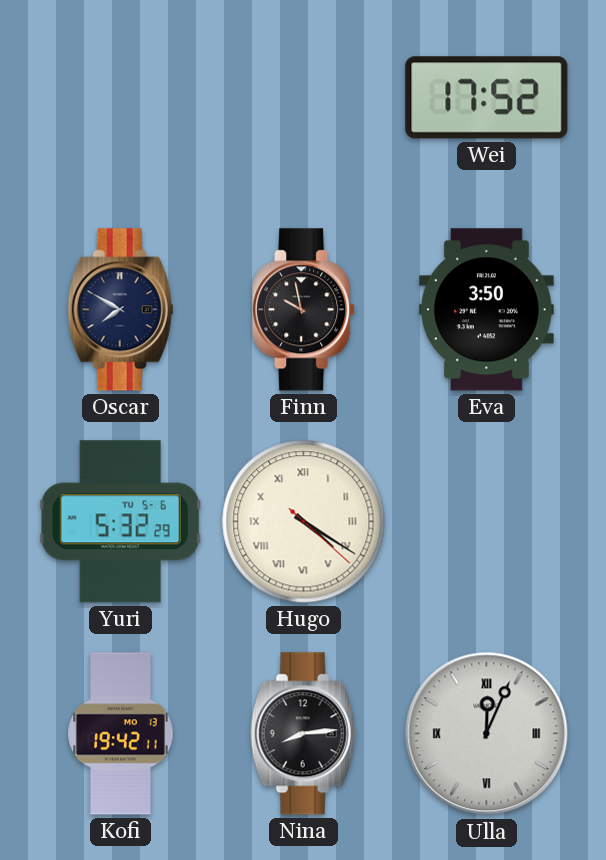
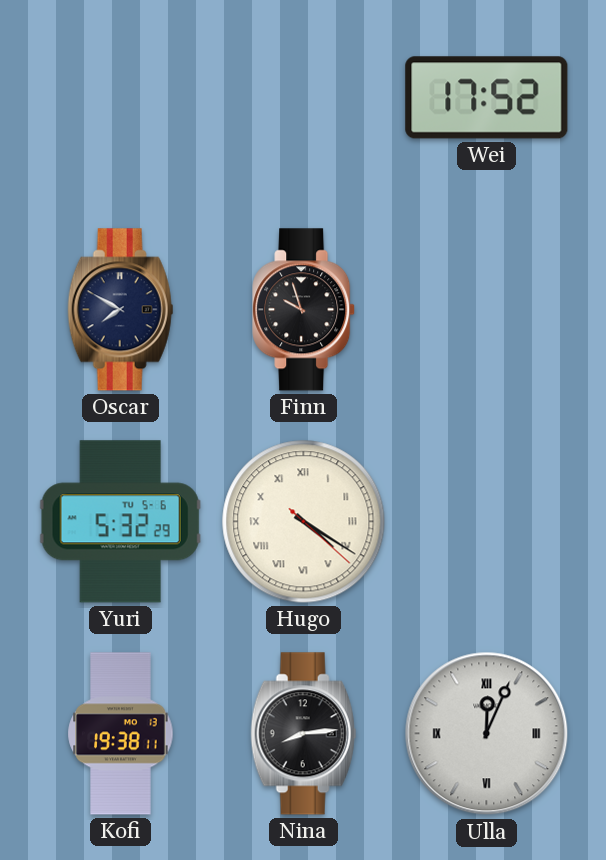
Finn: 9:58 -> 9:57
Eva: 3:50 -> none
Kofi: 19:42 -> 19:38
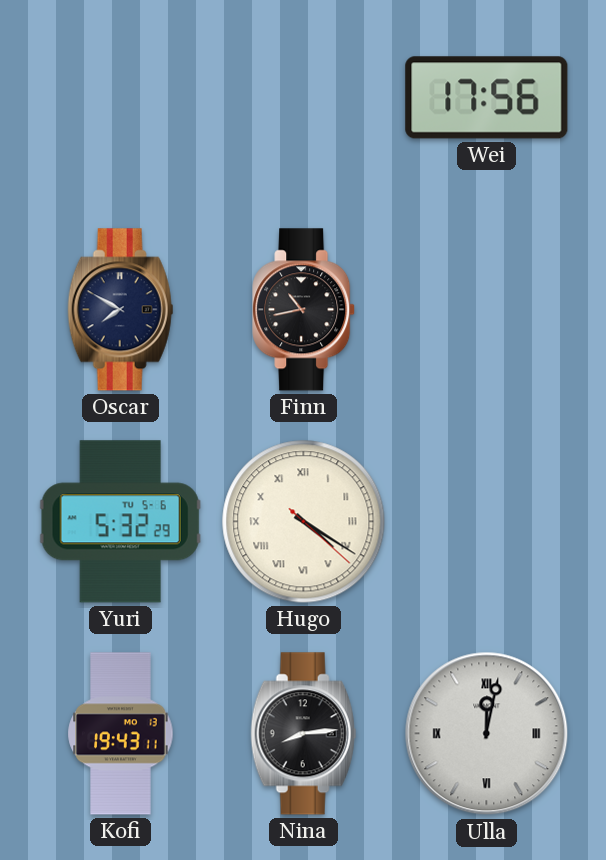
Wei: 17:52 -> 17:56
Finn: 9:57 -> 10:43
Kofi: 19:38 -> 19:43
Ulla: 12:04 -> 12:02
